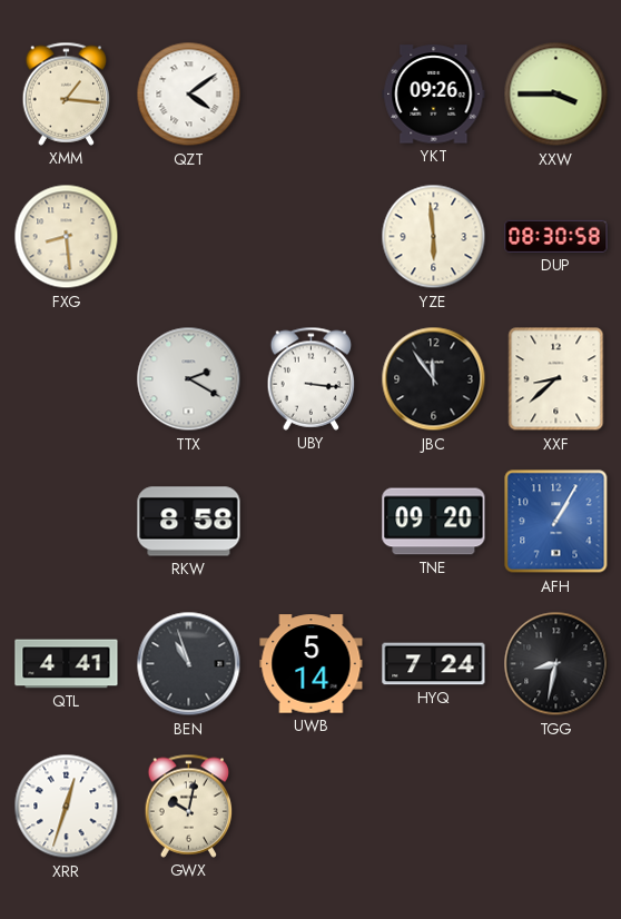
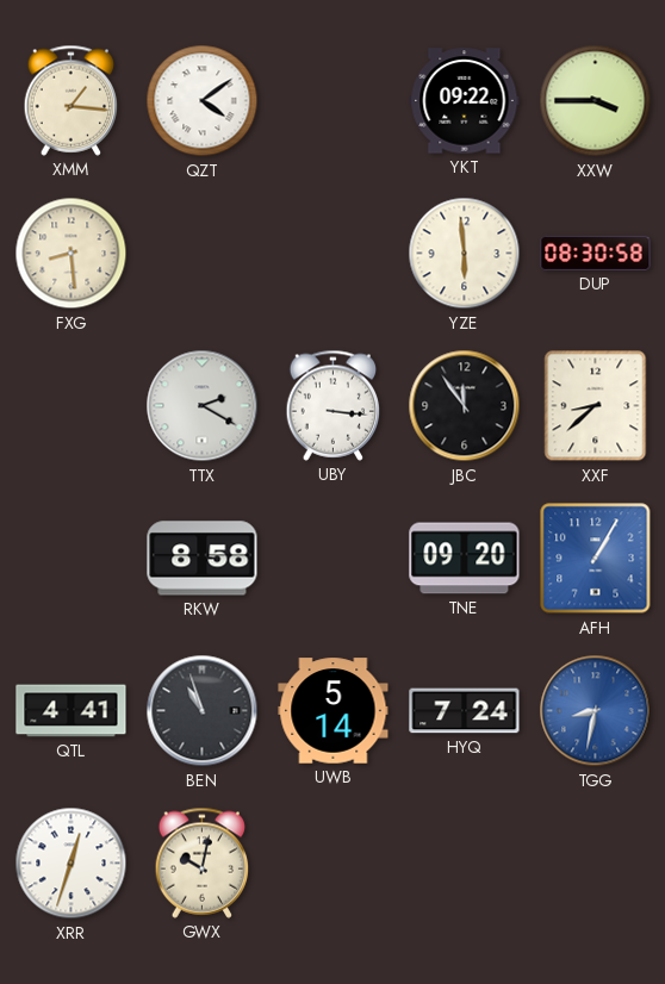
YKT: 09:26 -> 09:22
TGG dial: black -> blue
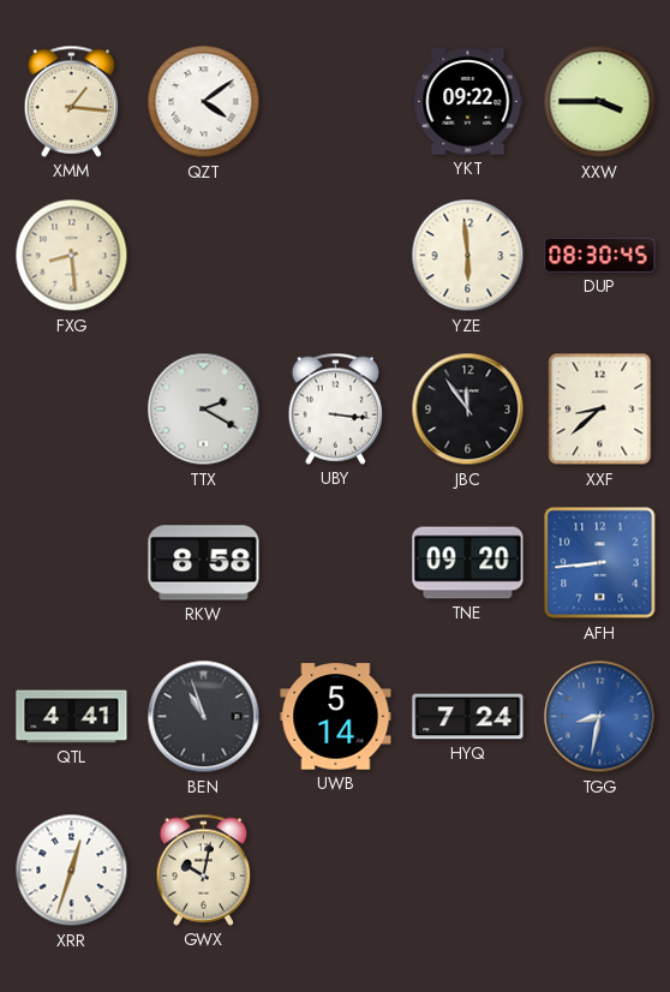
DUP: 08:30:58 -> 08:30:45
AFH: 1:05 -> 8:44
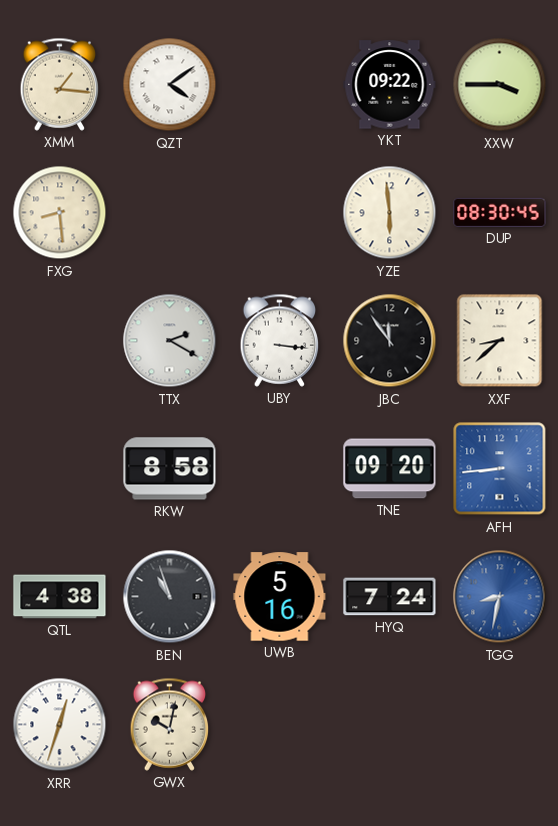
QTL: 4:41 -> 4:38
UWB: 5:14 -> 5:16
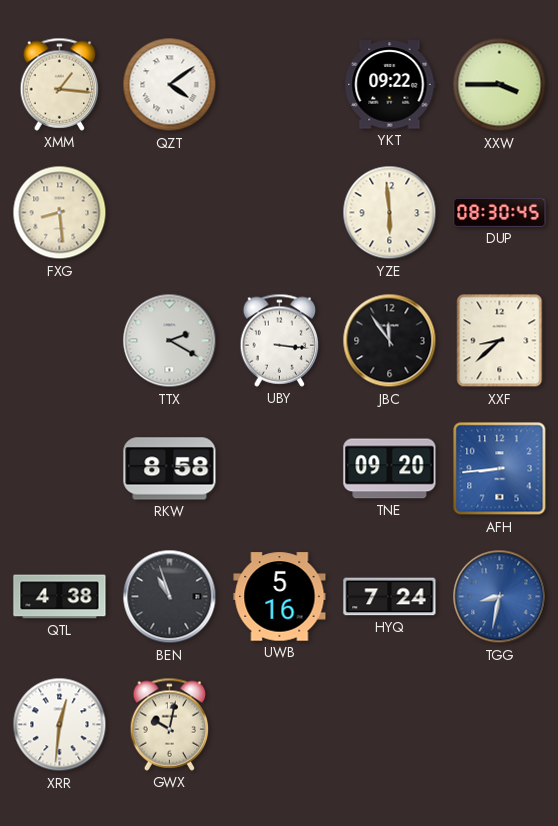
XRR: 12:33 -> 12:31
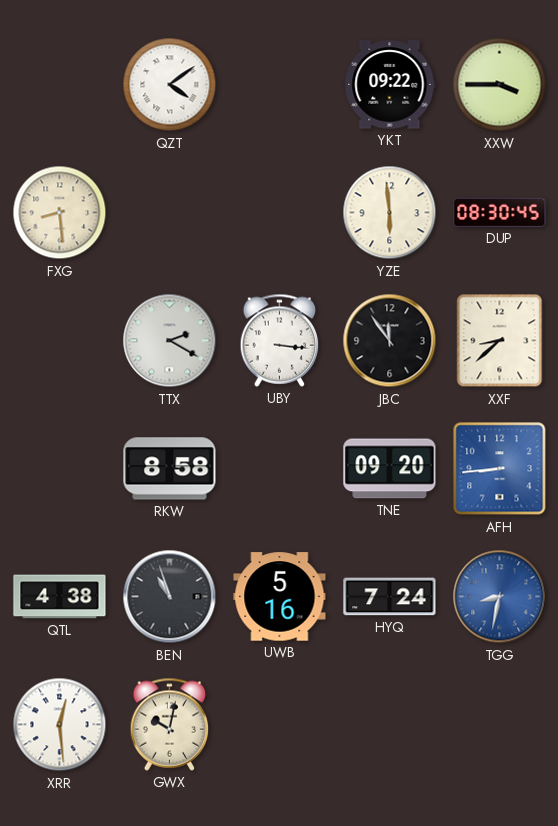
XMM: 1:16 -> none
XRR: 12:31 -> 12:29
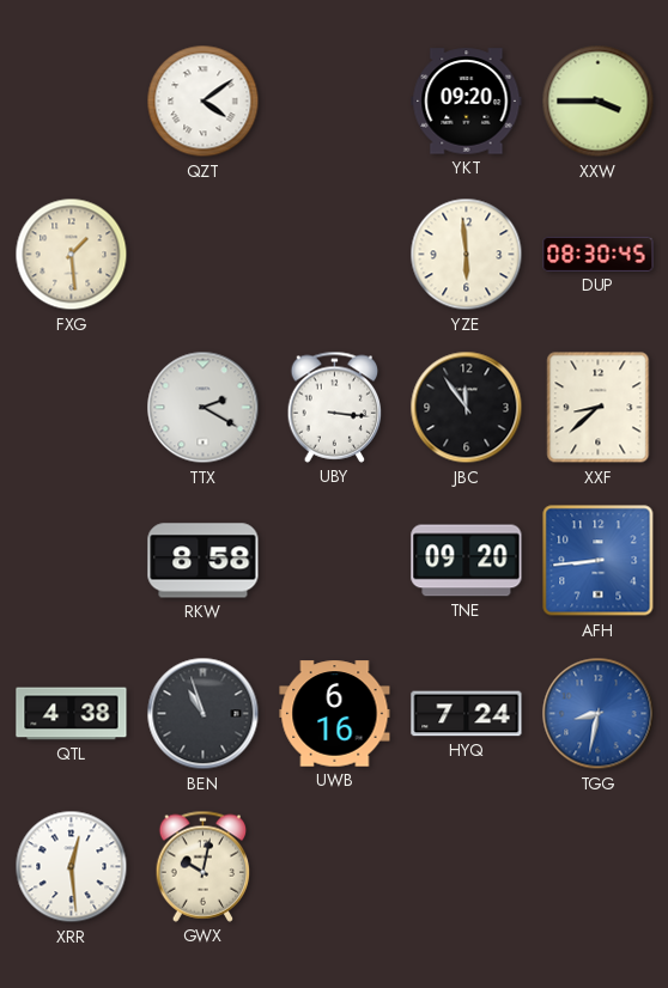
YKT: 09:22 -> 09:20
FXG: 8:29 -> 1:29
UWB: 5:16 -> 6:16
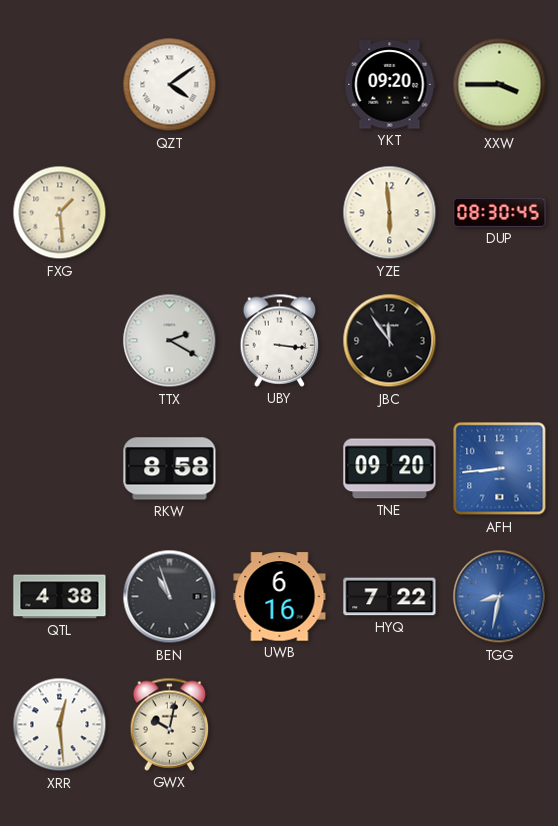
XXF: 8:38 -> none
HYQ: 7:24 -> 7:22
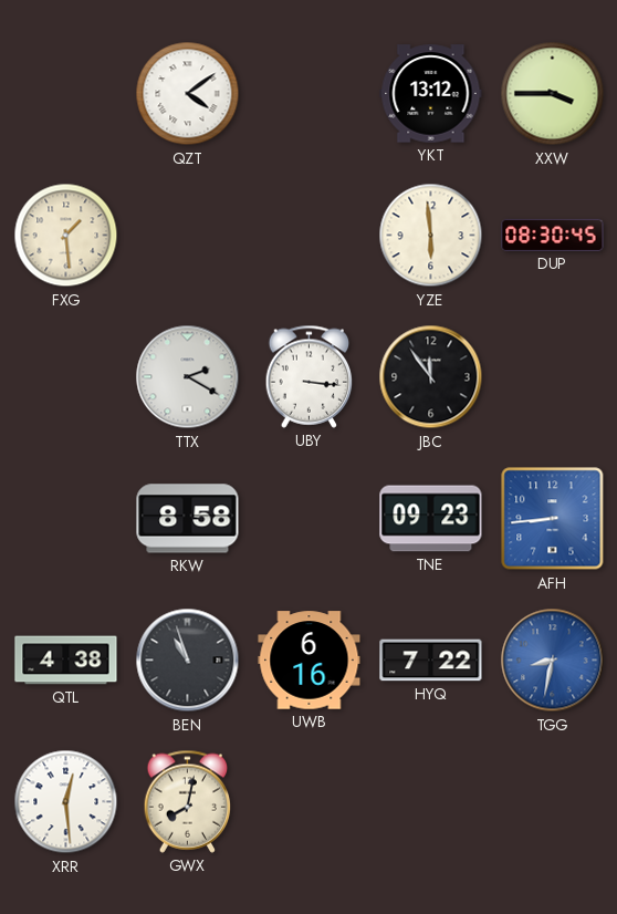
YKT: 09:20 -> 13:12
TNE: 09:20 -> 09:23
GWX: 10:02 -> 8:02
